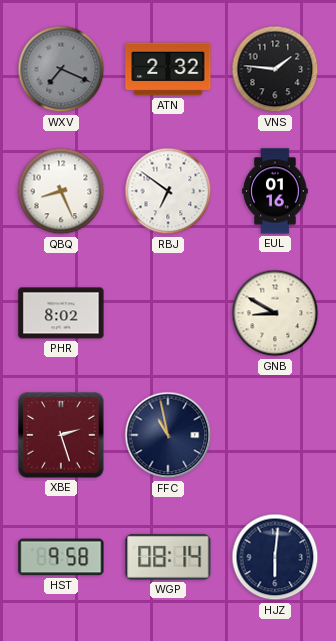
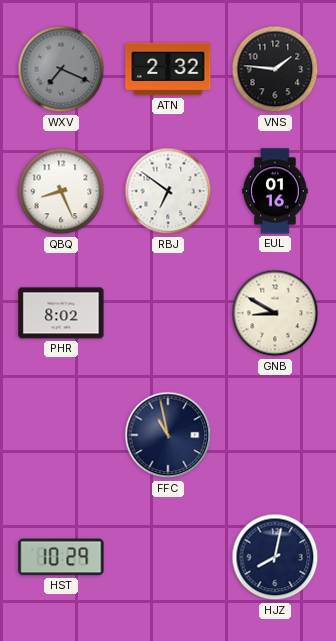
XBE: 2:27 -> none
HST: 9:58 -> 10:29
WGP: 08:14 -> none
HJZ: 6:01 -> 8:02
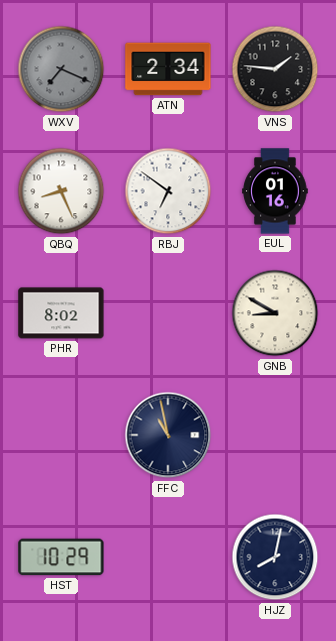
ATN: 2:32 -> 2:34
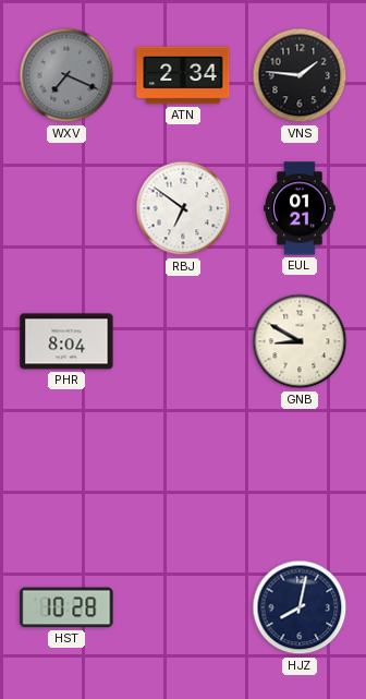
QBQ: 8:26 -> none
EUL: 01:16 -> 01:21
PHR: 8:02 -> 8:04
FFC: 10:58 -> none
HST: 10:29 -> 10:28
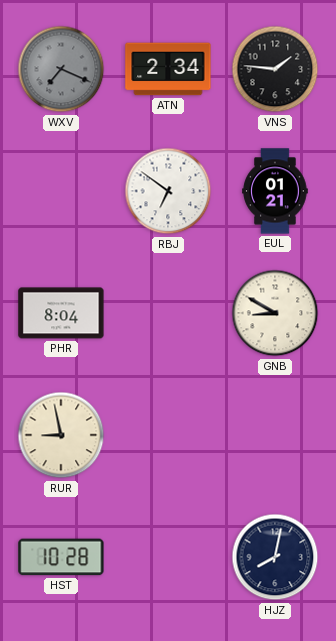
RUR: none -> 8:58
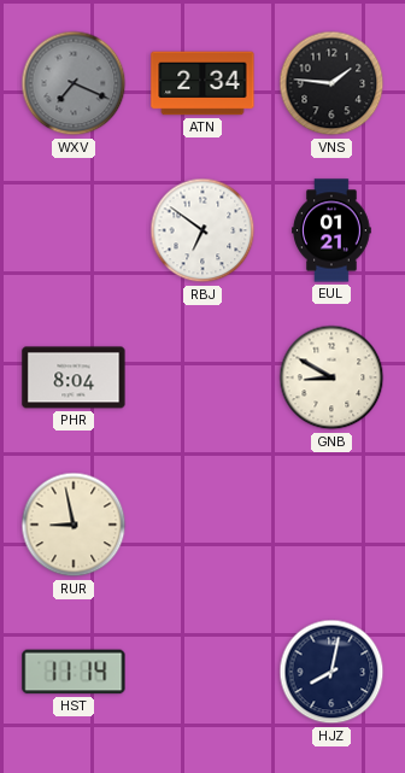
HST: 10:28 -> 11:14
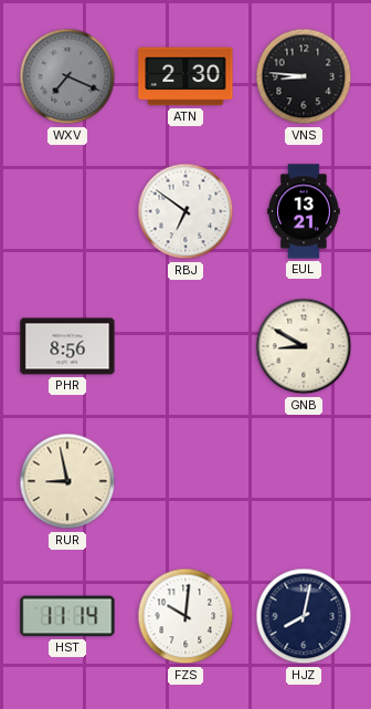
ATN: 2:34 -> 2:30
VNS: 1:46 -> 8:46
EUL: 01:21 -> 13:21
PHR: 8:04 -> 8:56
FZS: none -> 10:01
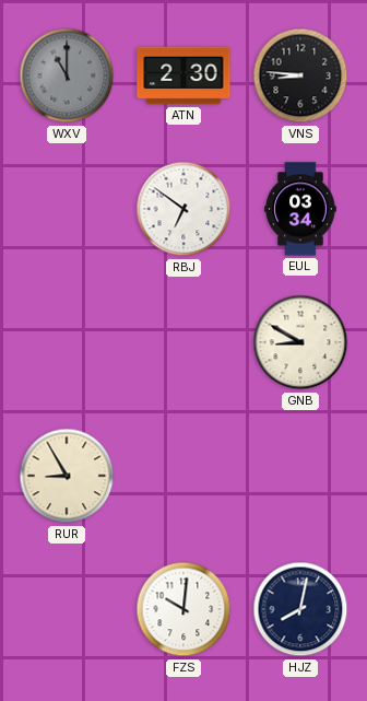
WXV: 7:19 -> 11:00
EUL: 13:21 -> 03:34
PHR: 8:56 -> none
RUR: 8:58 -> 8:55
HST: 11:14 -> none
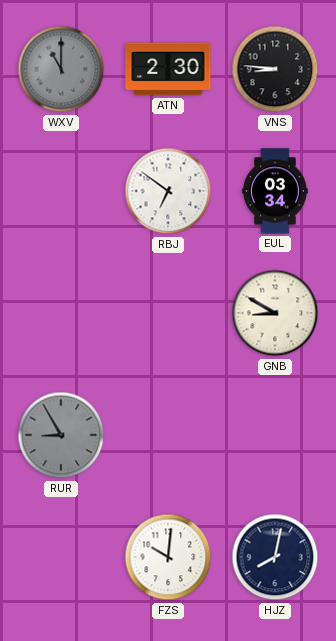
RUR dial: cream -> grey
